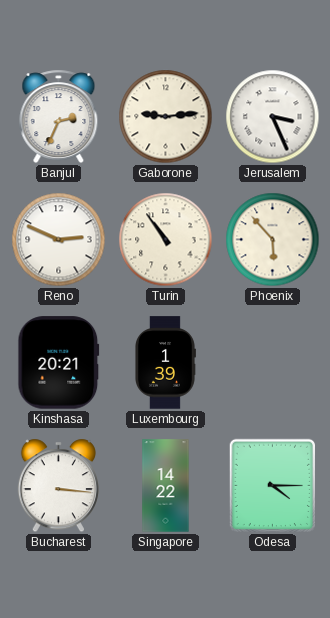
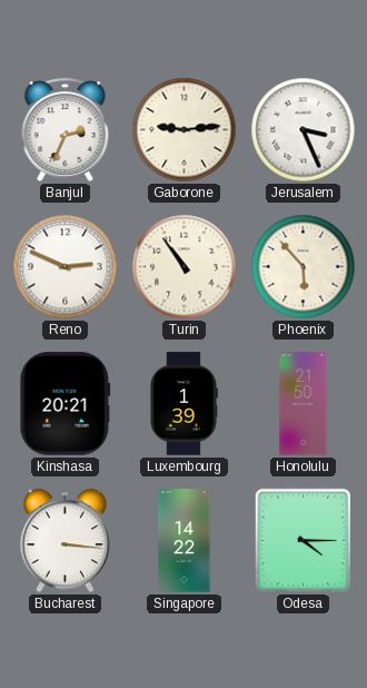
Honolulu: none -> 21:50
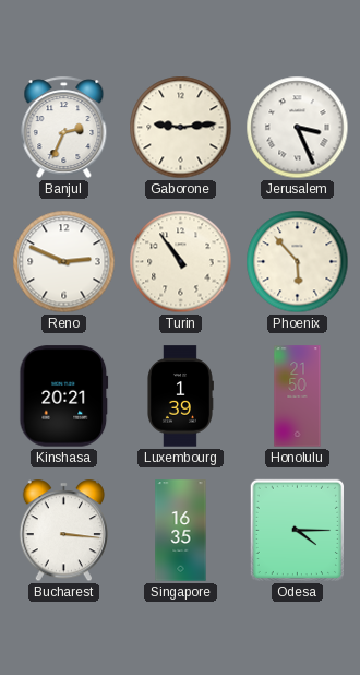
Singapore: 14:22 -> 16:35
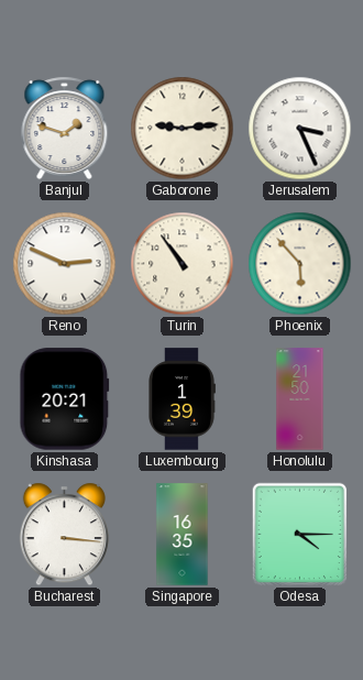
Banjul: 2:34 -> 1:48
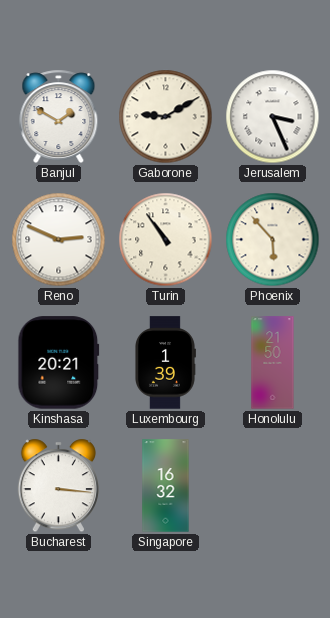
Banjul: 1:48 -> 1:50
Gaborone: 9:14 -> 9:10
Singapore: 16:35 -> 16:32
Odesa: 4:15 -> none
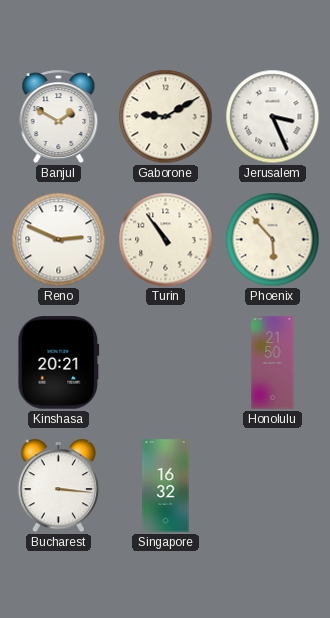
Luxembourg: 1:39 -> none
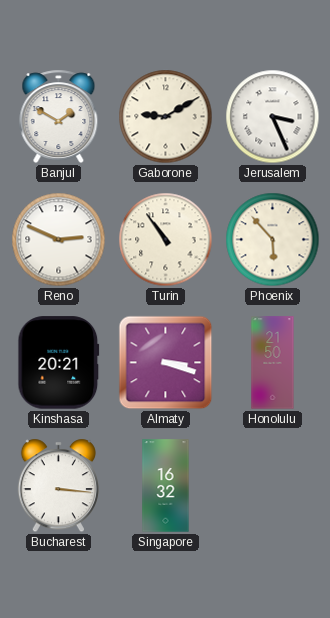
Almaty: none -> 3:18
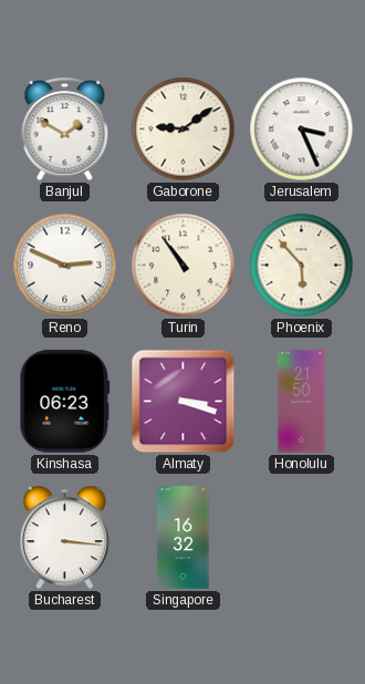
Gaborone: 9:10 -> 9:09
Kinshasa: 20:21 -> 06:23
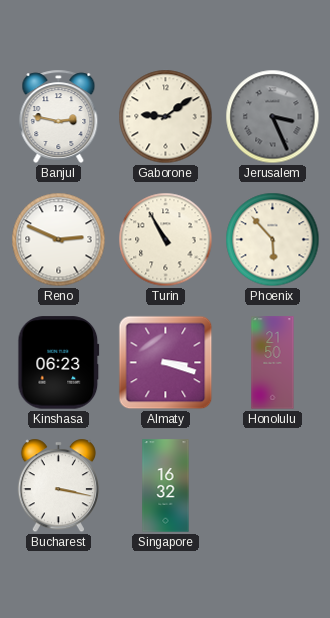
Banjul: 1:50 -> 2:47
Jerusalem dial: white -> grey
Turin: 10:54 -> 10:55
Bucharest: 3:16 -> 3:17
